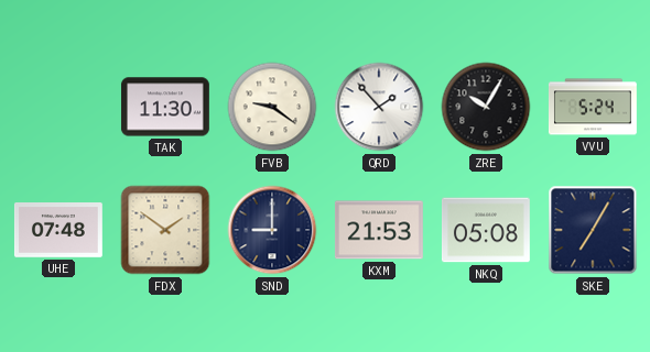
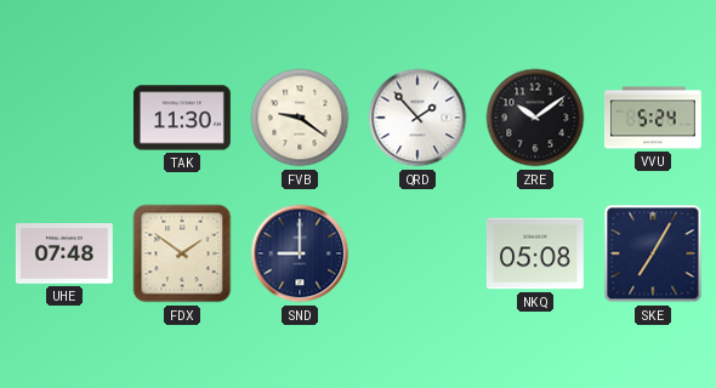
ZRE: 10:05 -> 10:09
KXM: 21:53 -> none
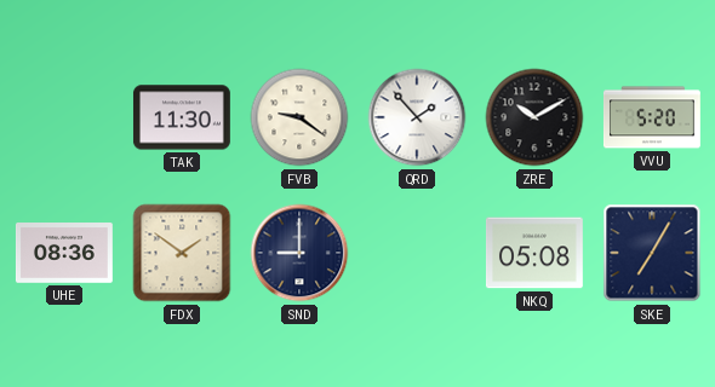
ZRE: 10:09 -> 10:10
VVU: 5:24 -> 5:20
UHE: 07:48 -> 08:36
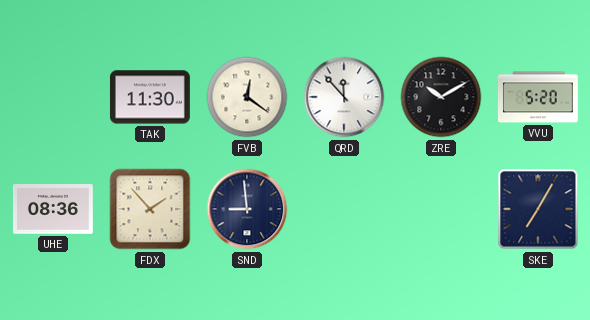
FVB: 9:21 -> 12:21
QRD: 1:53 -> 11:53
FDX: 1:51 -> 1:53
SND: 9:00 -> 8:59
NKQ: 05:08 -> none
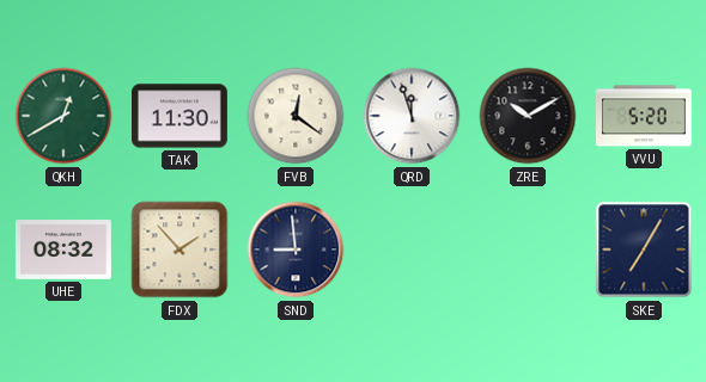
QKH: none -> 12:40
QRD: 11:53 -> 11:57
UHE: 08:36 -> 08:32
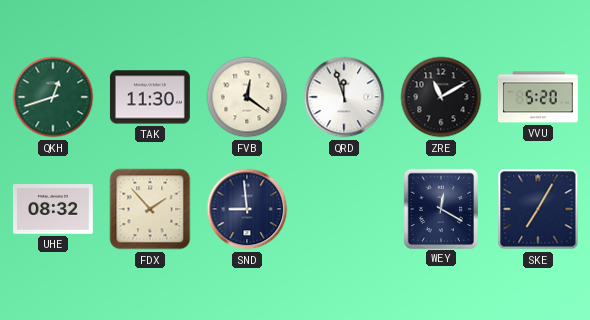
QKH: 12:40 -> 12:42
ZRE: 10:10 -> 11:10
WEY: none -> 12:20
